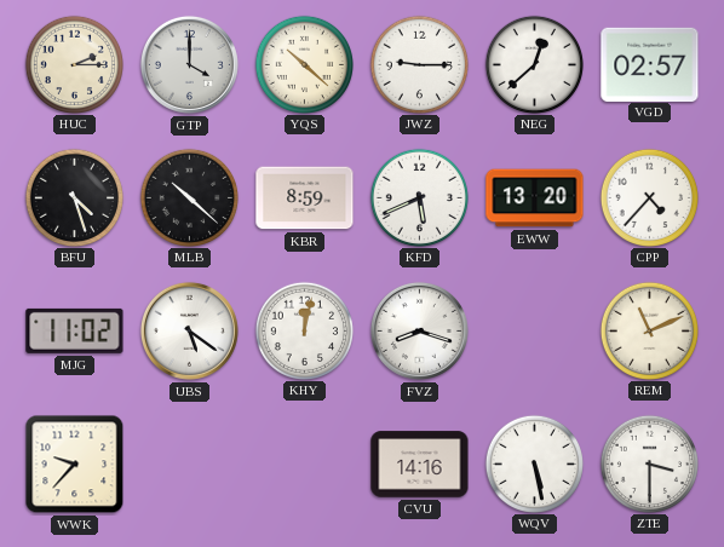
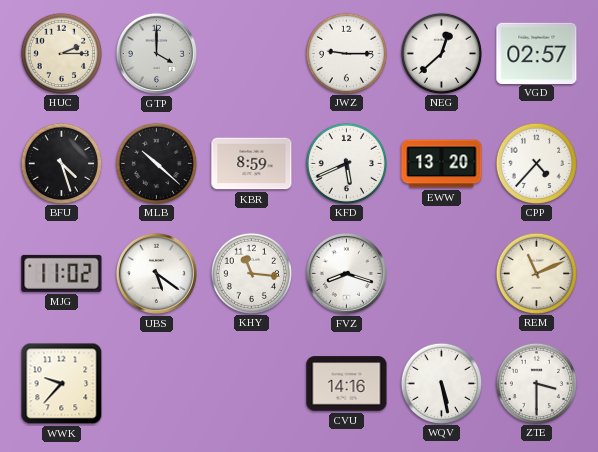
YQS: 10:22 -> none
KHY: 12:02 -> 11:16
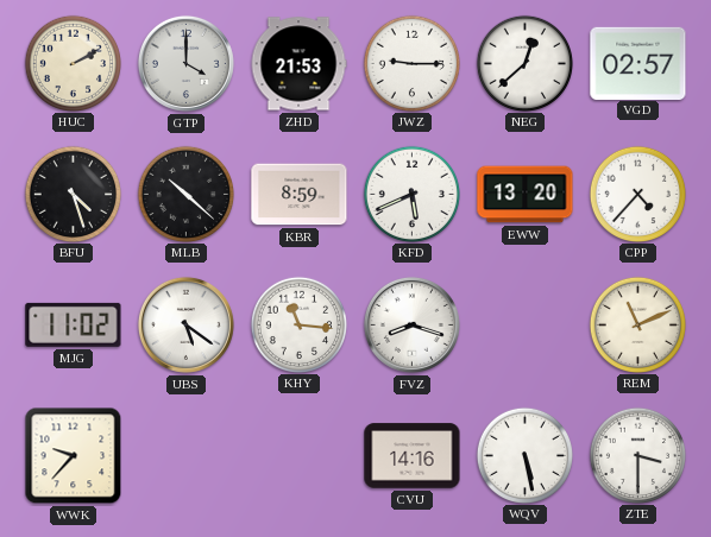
HUC: 2:15 -> 2:10
ZHD: none -> 21:53
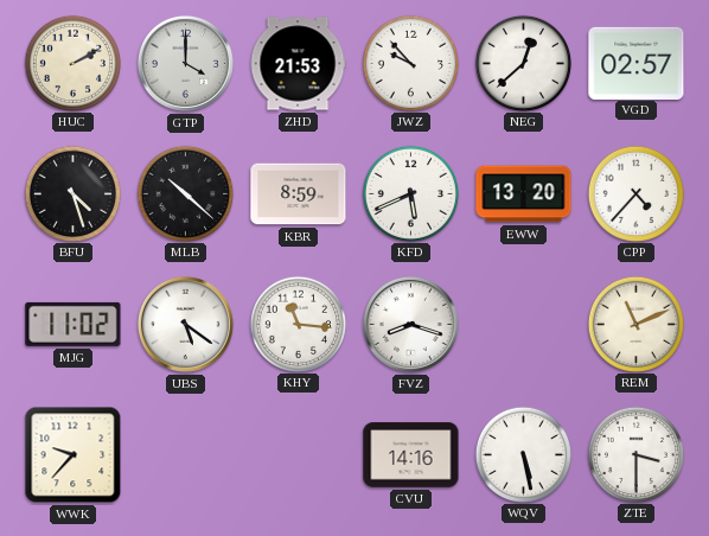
JWZ: 9:15 -> 9:53
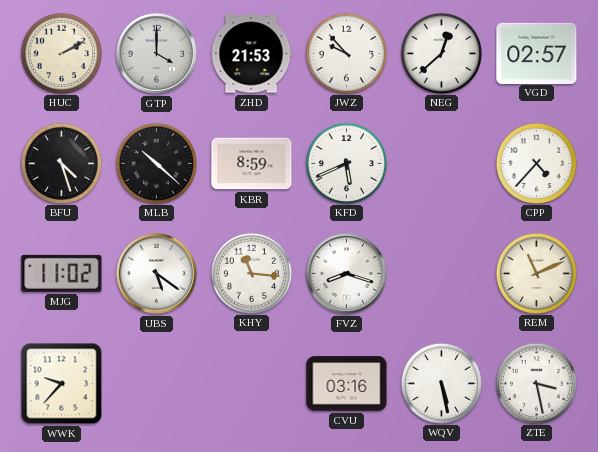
EWW: 13:20 -> none
CVU: 14:16 -> 03:16
ZTE: 3:30 -> 3:28
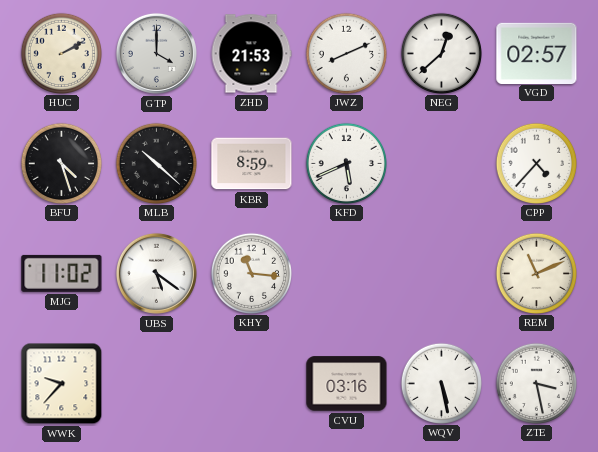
JWZ: 9:53 -> 8:11
FVZ: 8:18 -> none
